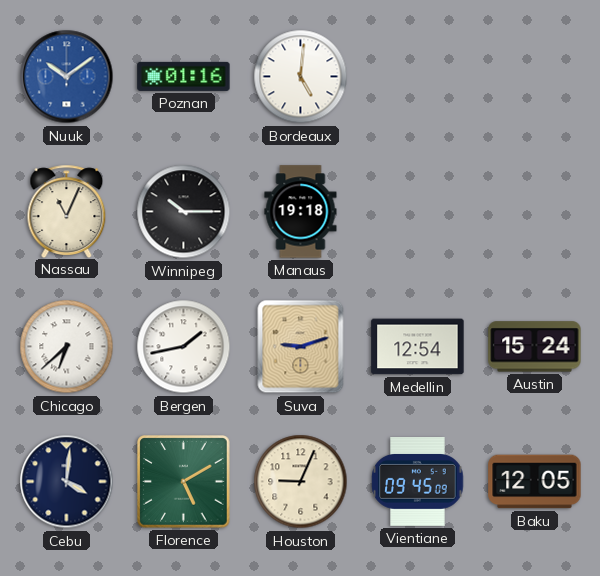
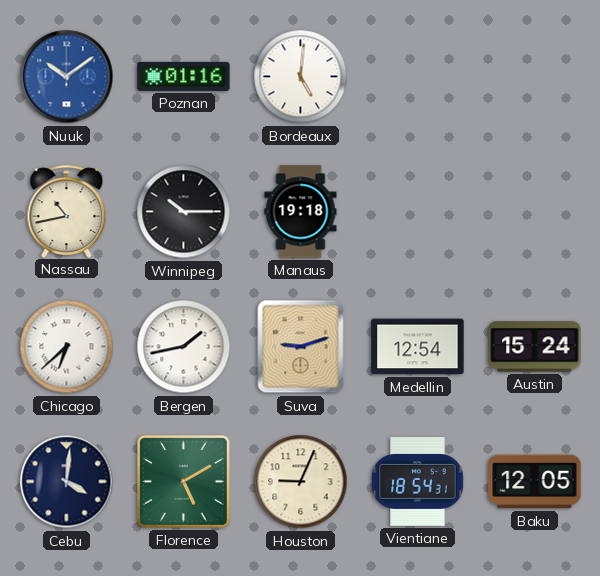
Nassau: 11:04 -> 10:43
Vientiane: 09:45 -> 18:54
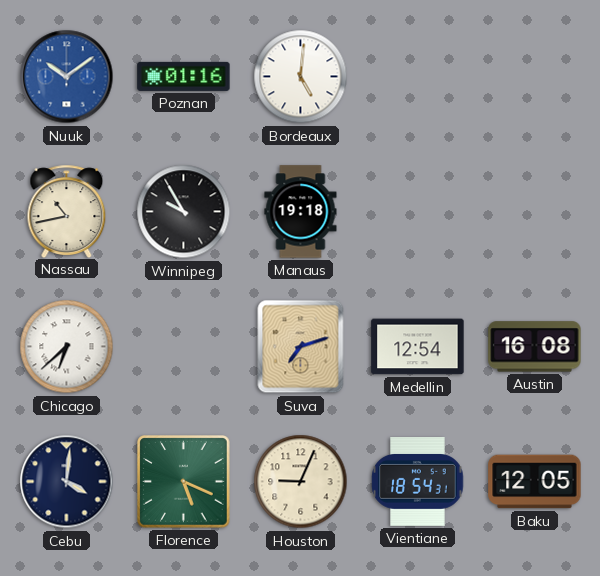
Winnipeg: 10:15 -> 9:55
Bergen: 1:43 -> none
Suva: 9:12 -> 7:12
Austin: 15:24 -> 16:08
Florence: 5:10 -> 5:19
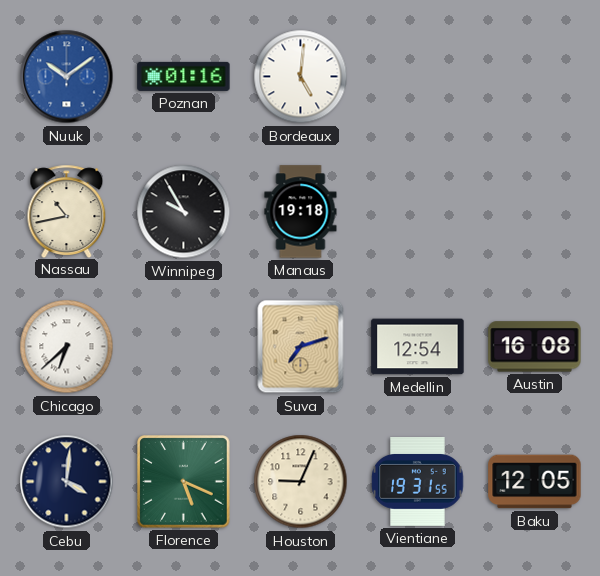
Vientiane: 18:54 -> 19:31
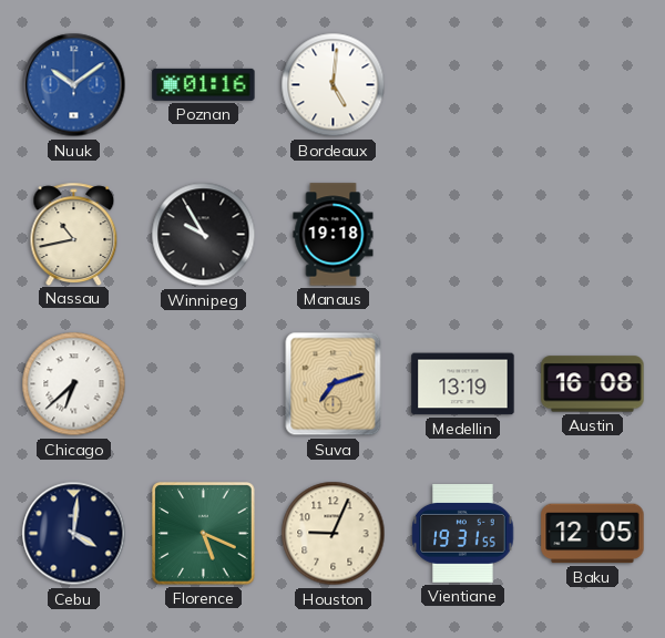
Medellin: 12:54 -> 13:19
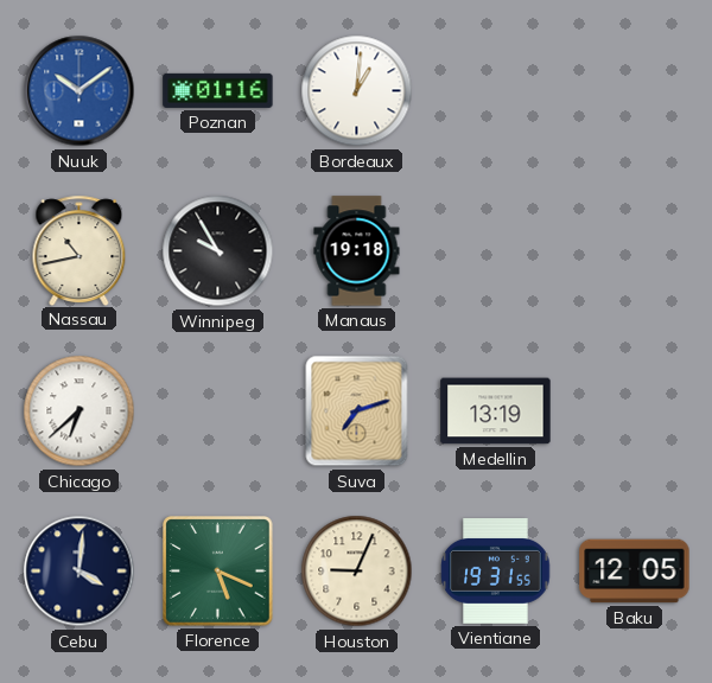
Bordeaux: 5:01 -> 1:01
Austin: 16:08 -> none
